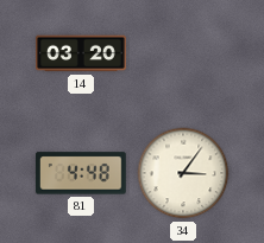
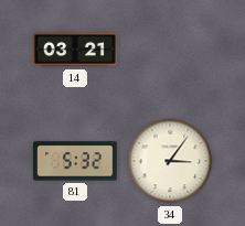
14: 03:20 -> 03:21
81: 4:48 -> 5:32
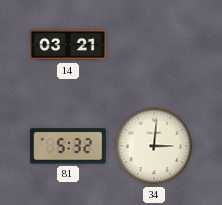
34: 3:06 -> 3:01
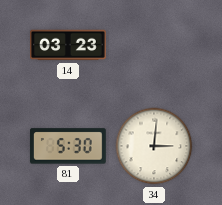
14: 03:21 -> 03:23
81: 5:32 -> 5:30
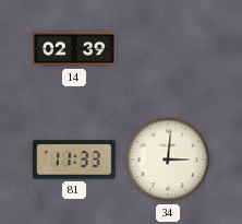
14: 03:23 -> 02:39
81: 5:30 -> 11:33
